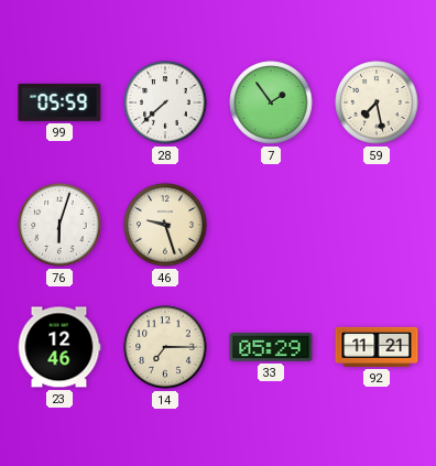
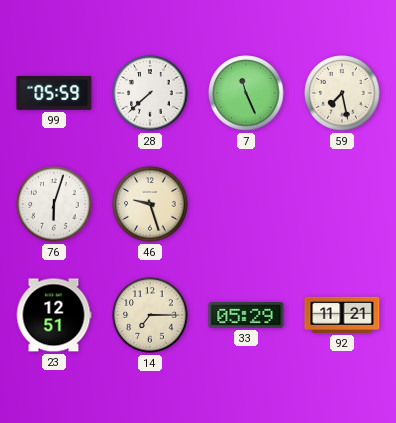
7: 1:54 -> 11:26
23: 12:46 -> 12:51
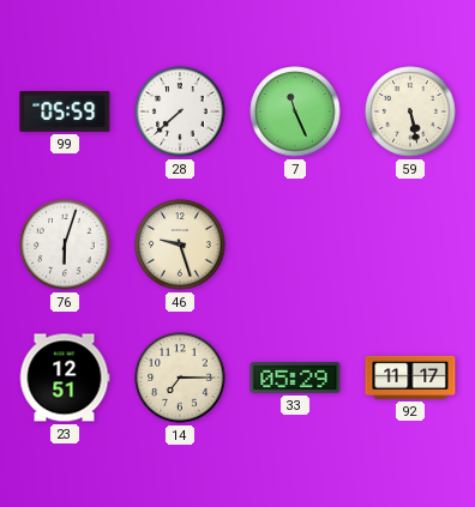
59: 7:28 -> 5:28
92: 11:21 -> 11:17
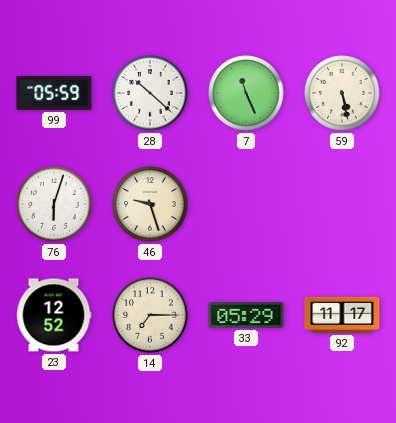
28: 7:38 -> 10:22
23: 12:51 -> 12:52
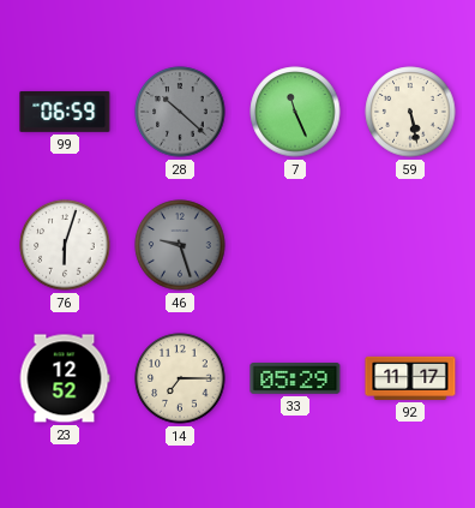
99: 05:59 -> 06:59
28 dial: white -> grey
46 dial: cream -> grey
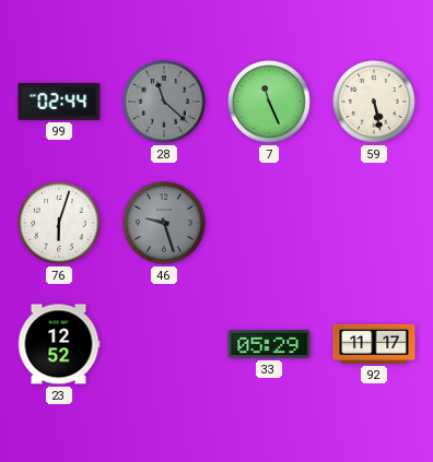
99: 06:59 -> 02:44
28: 10:22 -> 11:22
14: 7:15 -> none
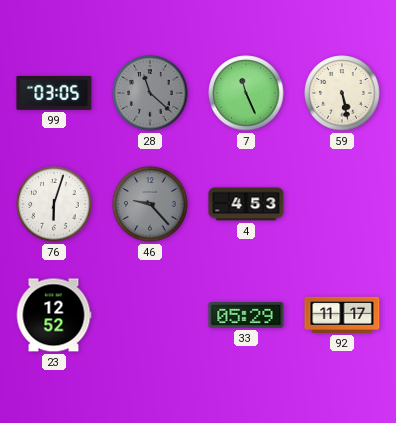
99: 02:44 -> 03:05
46: 9:27 -> 9:23
4: none -> 4:53
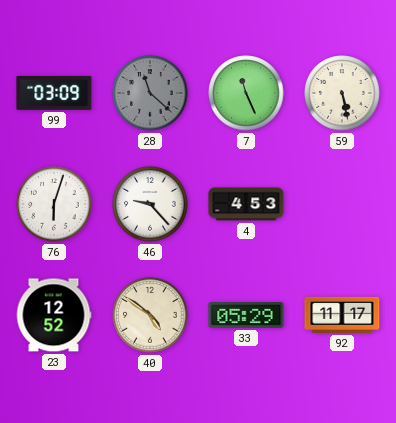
99: 03:05 -> 03:09
46 dial: grey -> white
40: none -> 4:51
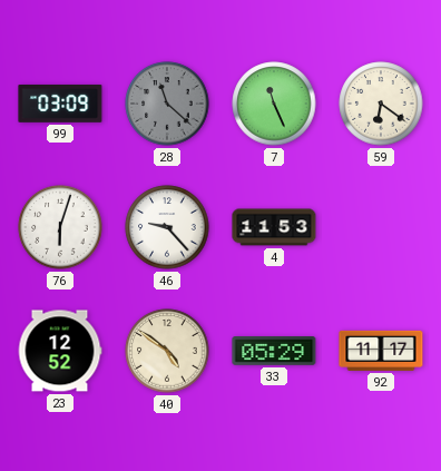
59: 5:28 -> 6:21
4: 4:53 -> 11:53
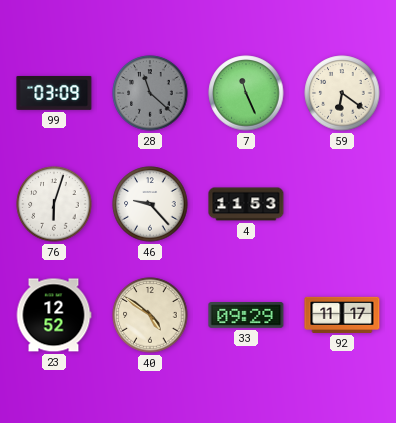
33: 05:29 -> 09:29
